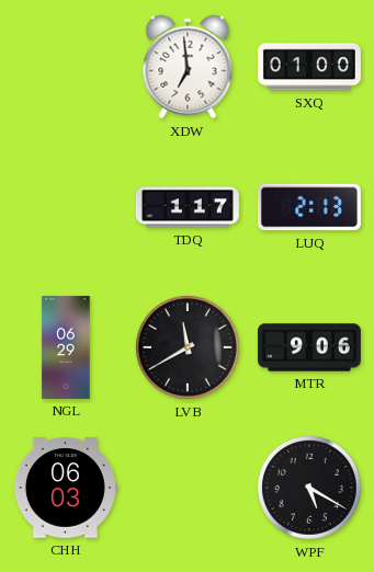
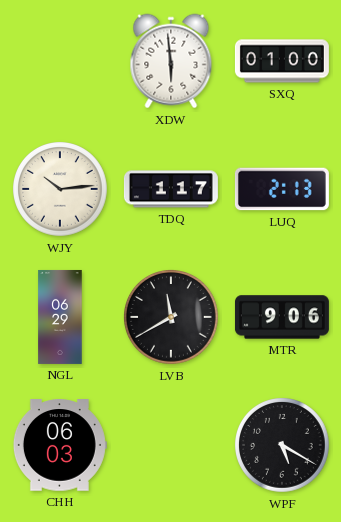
XDW: 6:59 -> 5:59
WJY: none -> 10:14
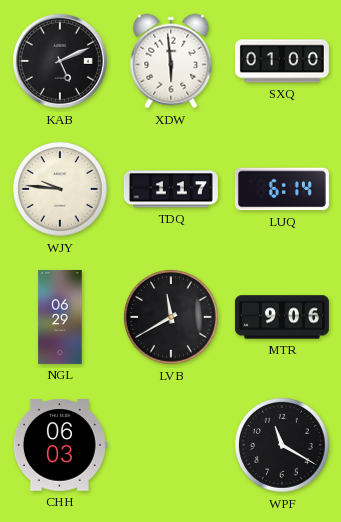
KAB: none -> 5:11
WJY: 10:14 -> 9:46
LUQ: 2:13 -> 6:14
WPF: 5:20 -> 11:20
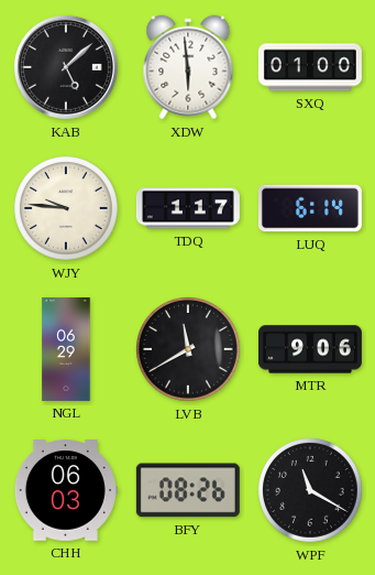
KAB: 5:11 -> 5:08
BFY: none -> 08:26
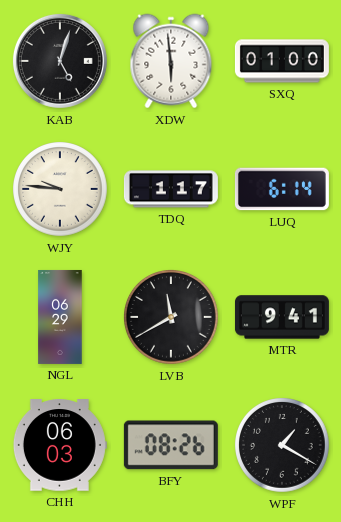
KAB: 5:08 -> 5:03
MTR: 9:06 -> 9:41
WPF: 11:20 -> 1:20
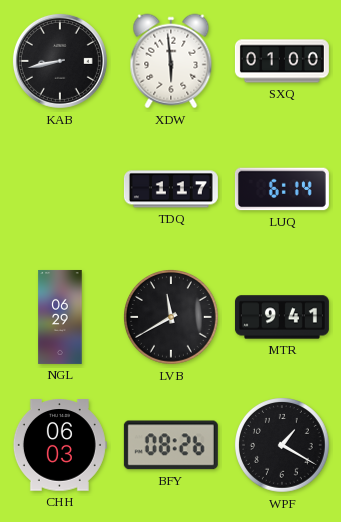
KAB: 5:03 -> 8:43
WJY: 9:46 -> none
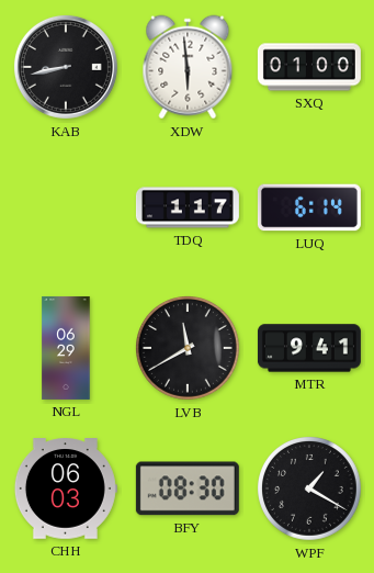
BFY: 08:26 -> 08:30
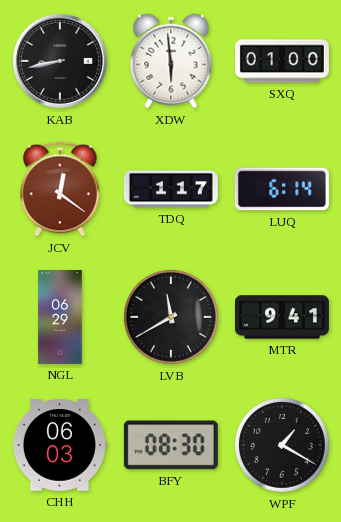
JCV: none -> 12:21
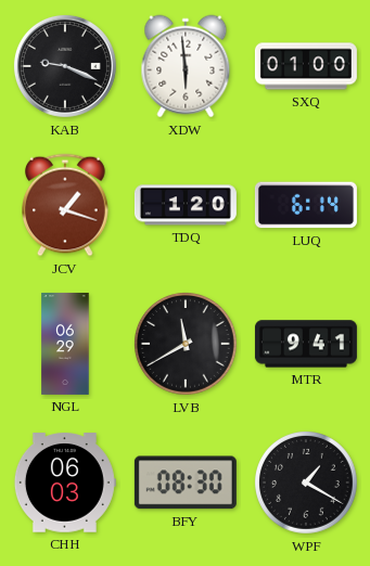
KAB: 8:43 -> 9:19
JCV: 12:21 -> 1:18
TDQ: 1:17 -> 1:20
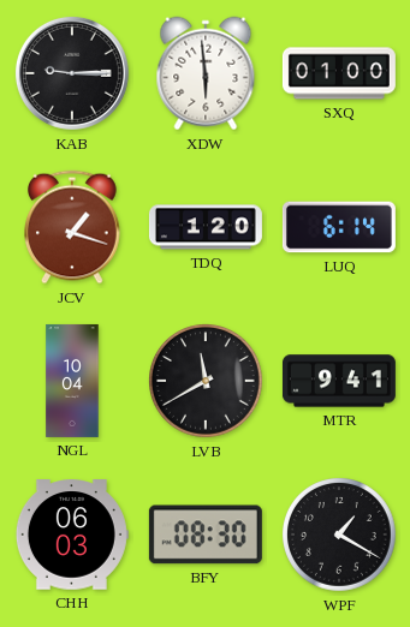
KAB: 9:19 -> 9:15
NGL: 06:29 -> 10:04
